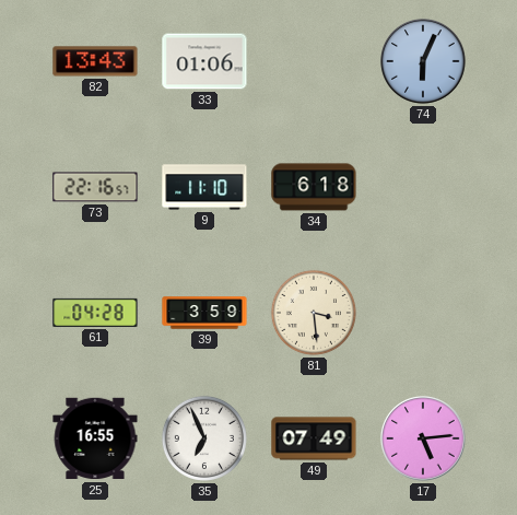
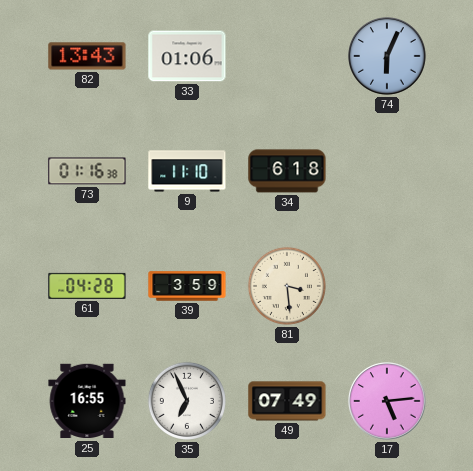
73: 22:16 -> 01:16
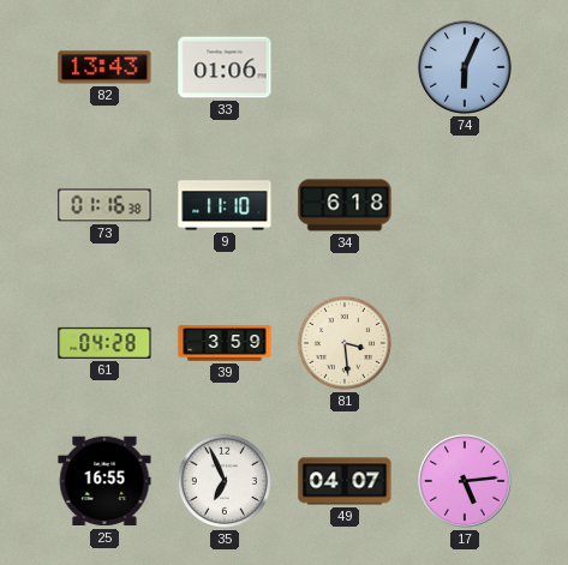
49: 07:49 -> 04:07
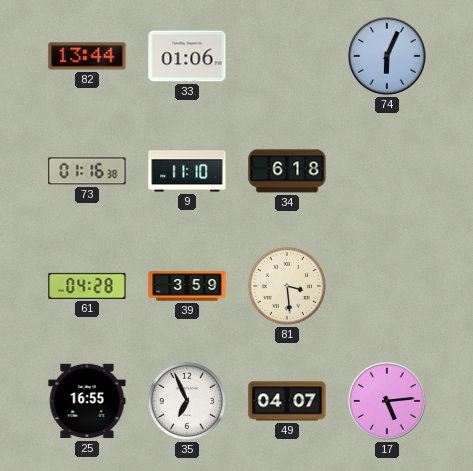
82: 13:43 -> 13:44
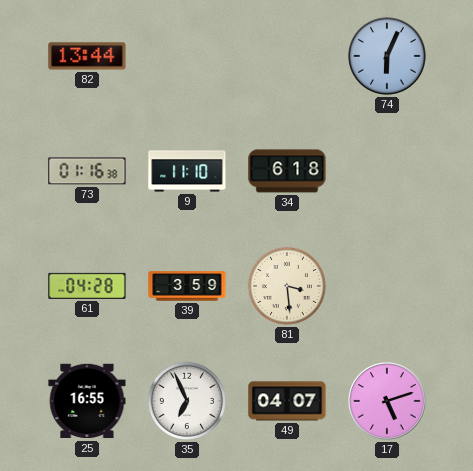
33: 01:06 -> none
17: 5:14 -> 5:12
